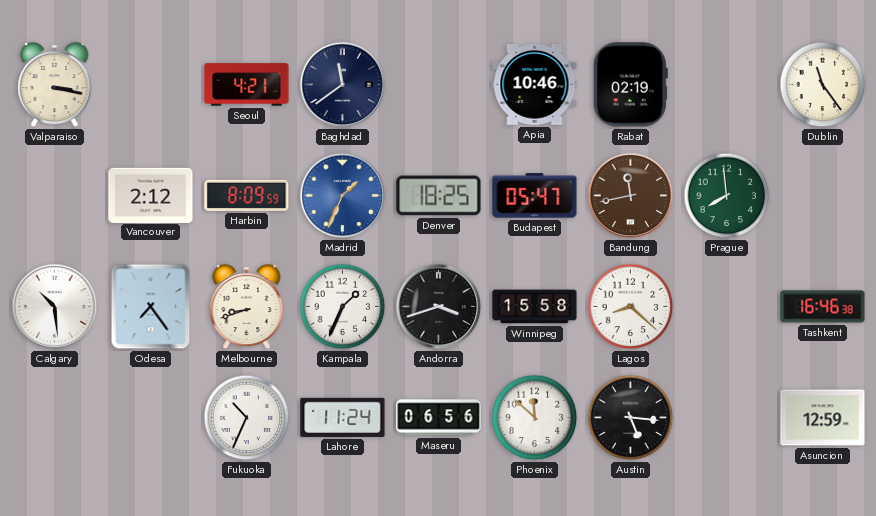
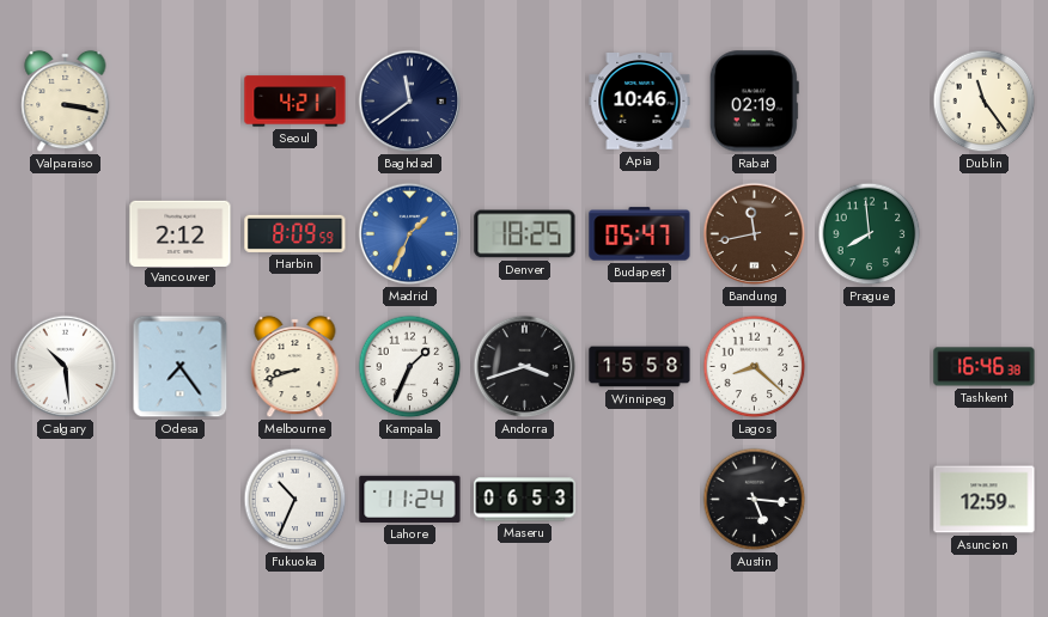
Maseru: 06:56 -> 06:53
Phoenix: 11:52 -> none
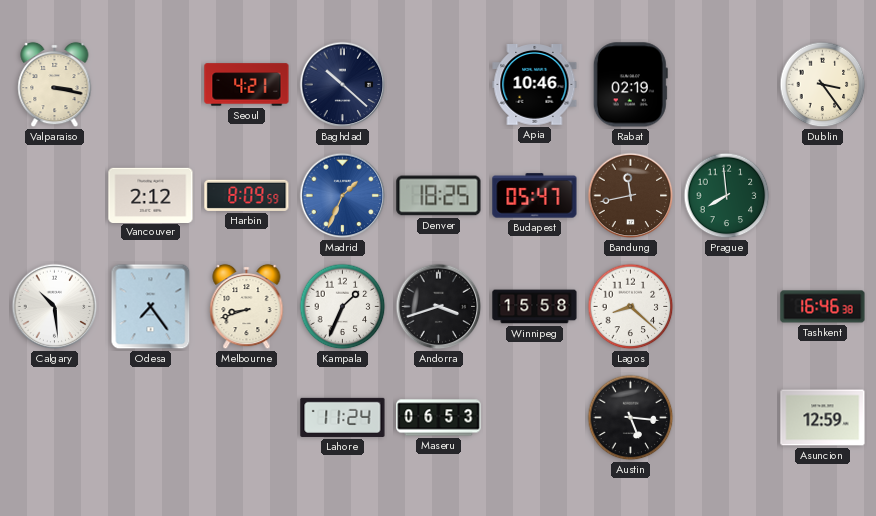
Baghdad: 11:39 -> 10:22
Dublin: 11:24 -> 3:24
Fukuoka: 10:34 -> none
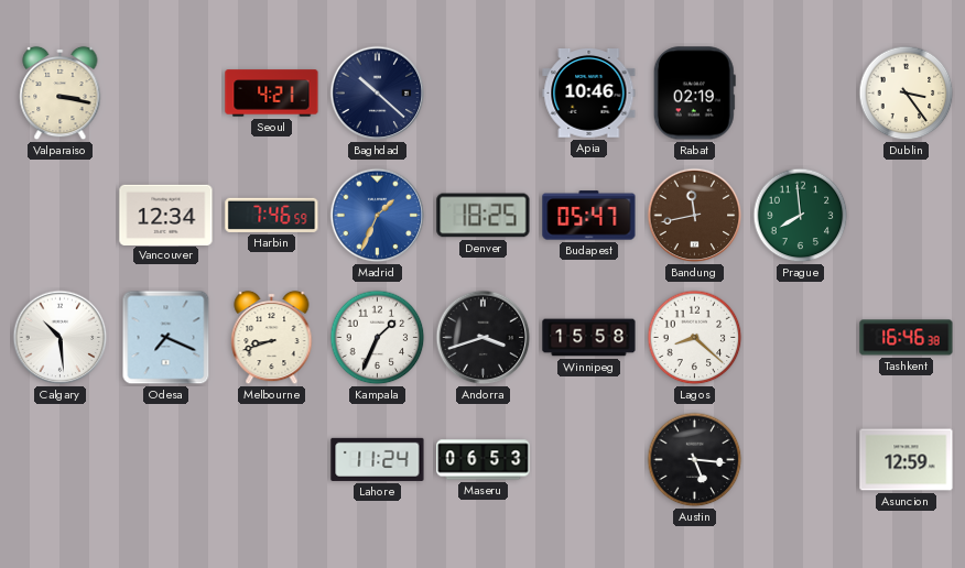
Vancouver: 2:12 -> 12:34
Harbin: 8:09 -> 7:46
Odesa: 7:24 -> 7:19
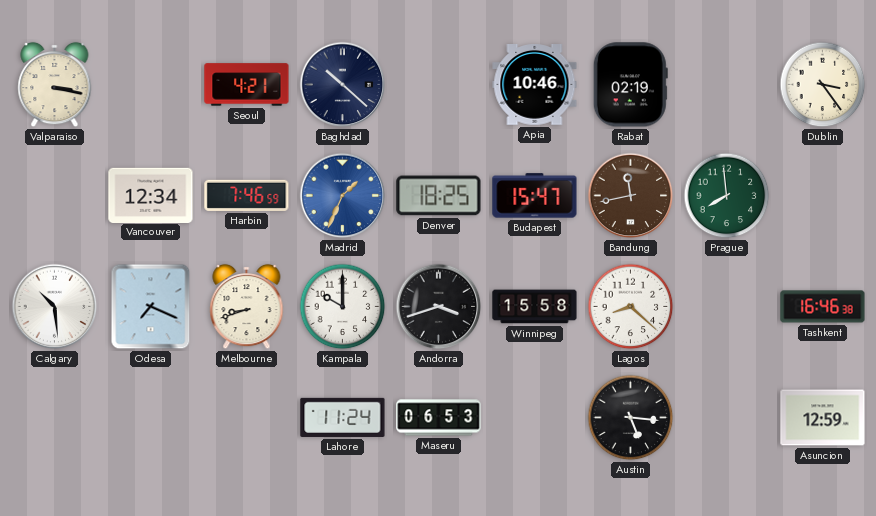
Budapest: 05:47 -> 15:47
Kampala: 1:34 -> 10:00
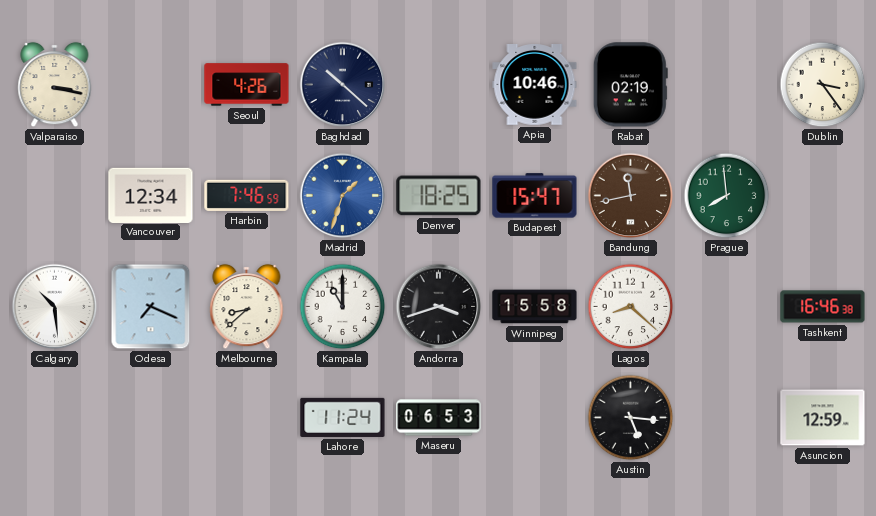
Seoul: 4:21 -> 4:26
Madrid: 1:34 -> 1:33
Melbourne: 8:42 -> 8:38
Kampala: 10:00 -> 11:00
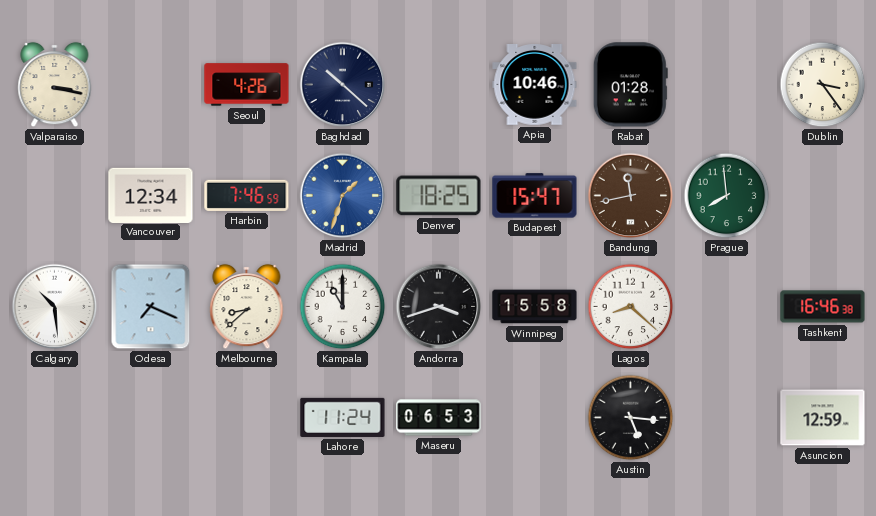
Rabat: 02:19 -> 01:28
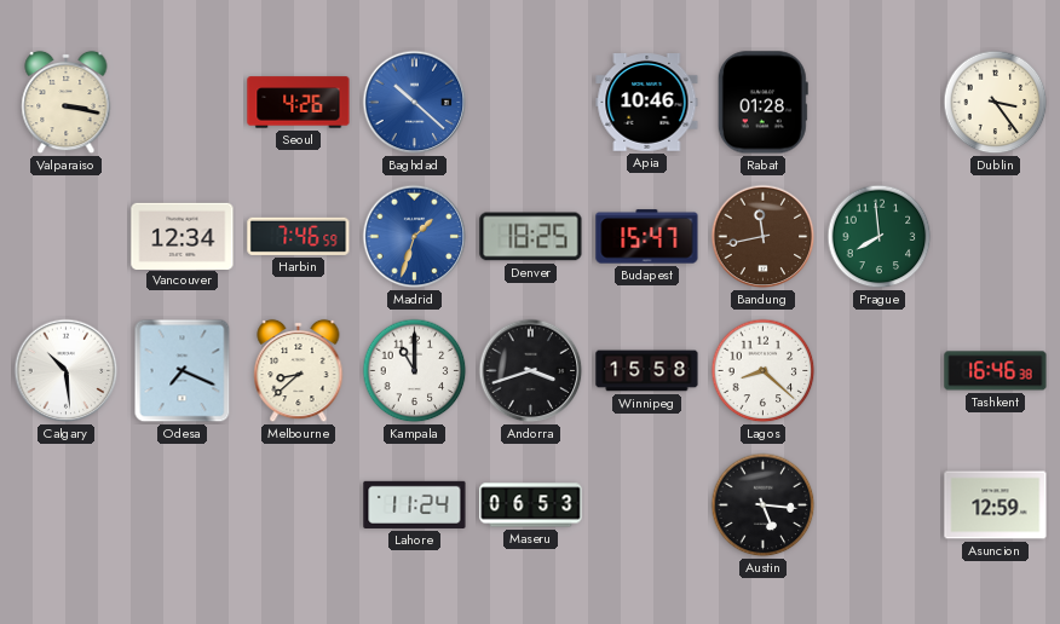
Baghdad dial: navy -> blue
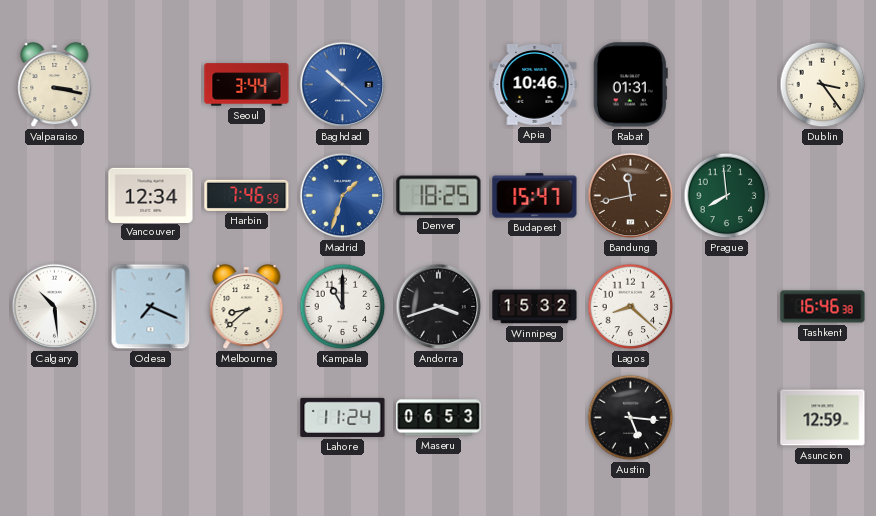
Seoul: 4:26 -> 3:44
Rabat: 01:28 -> 01:31
Winnipeg: 15:58 -> 15:32
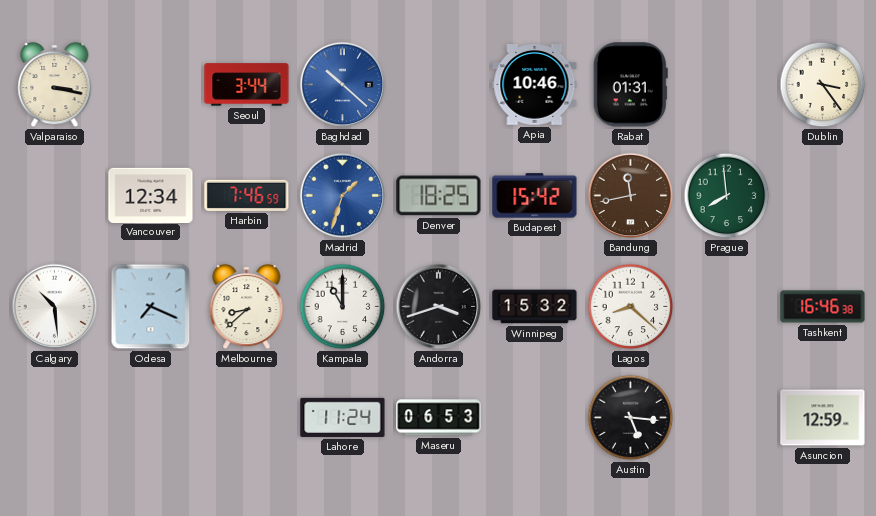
Budapest: 15:47 -> 15:42
